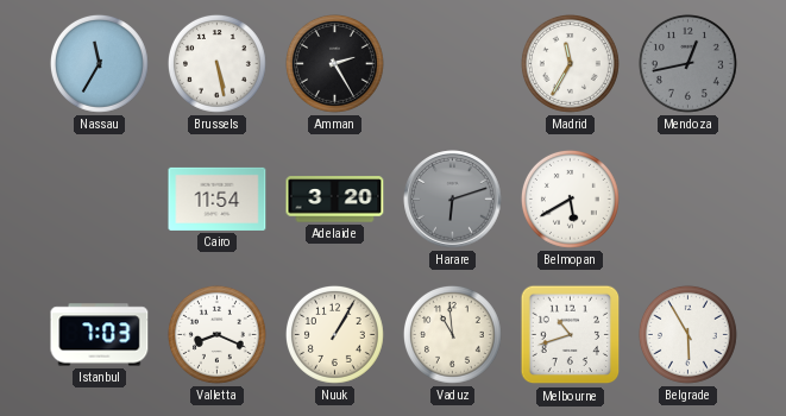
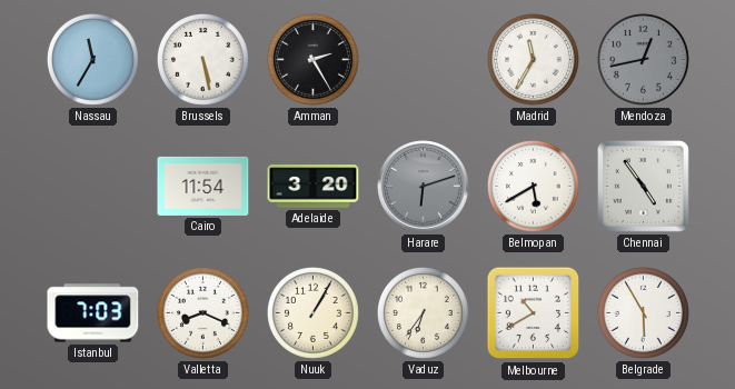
Chennai: none -> 4:54
Vaduz: 10:59 -> 6:36
Melbourne: 10:42 -> 10:40
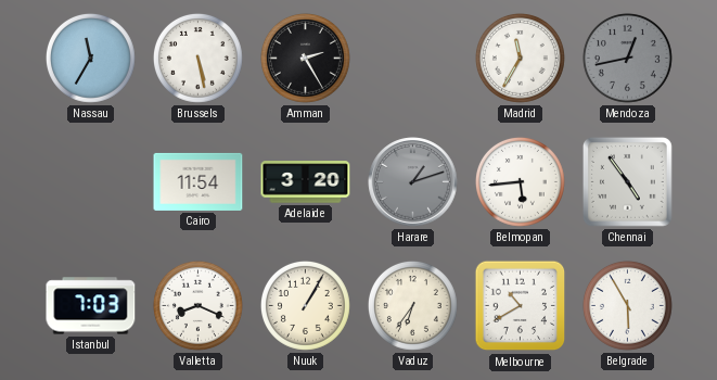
Harare: 6:12 -> 1:12
Belmopan: 5:40 -> 5:44
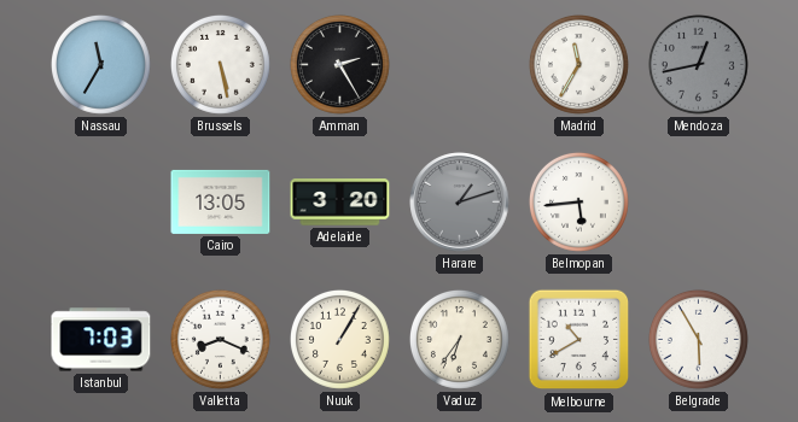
Cairo: 11:54 -> 13:05
Chennai: 4:54 -> none
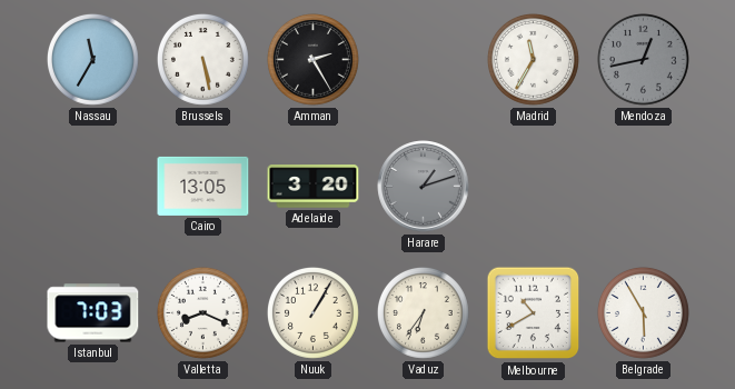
Belmopan: 5:44 -> none
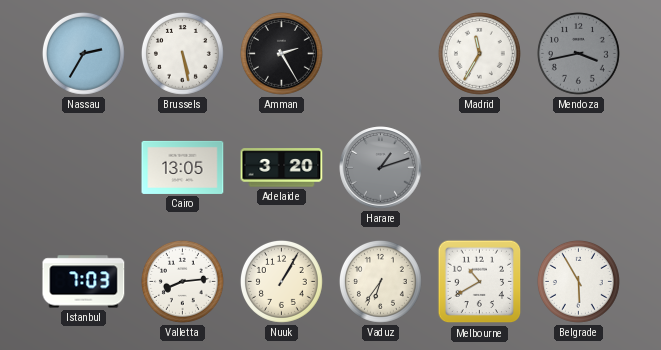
Nassau: 11:35 -> 2:35
Mendoza: 12:43 -> 3:43
Valletta: 8:19 -> 8:14
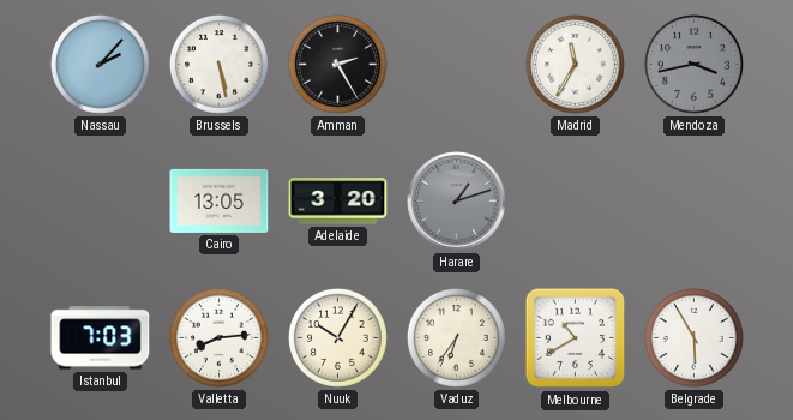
Nassau: 2:35 -> 2:07
Nuuk: 1:05 -> 10:05
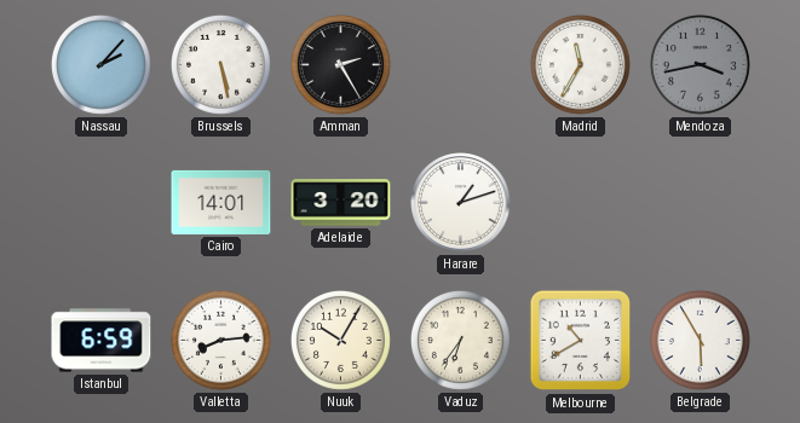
Cairo: 13:05 -> 14:01
Harare dial: grey -> white
Istanbul: 7:03 -> 6:59
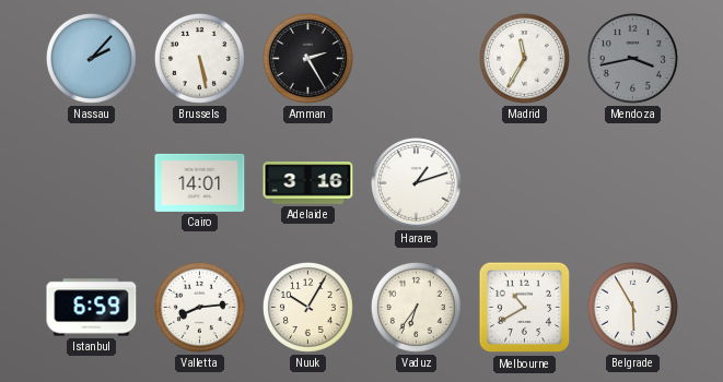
Adelaide: 3:20 -> 3:16
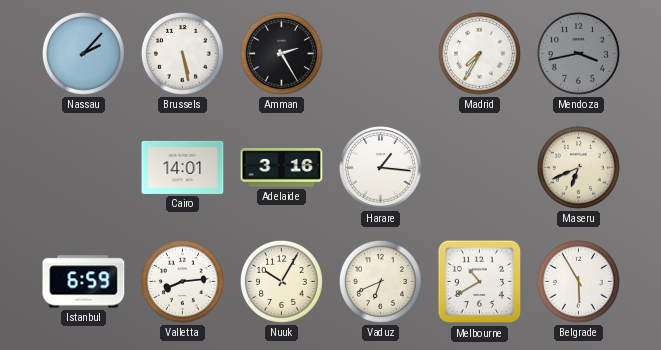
Madrid: 11:35 -> 7:35
Harare: 1:12 -> 1:16
Maseru: none -> 6:41
Vaduz: 6:36 -> 6:41
